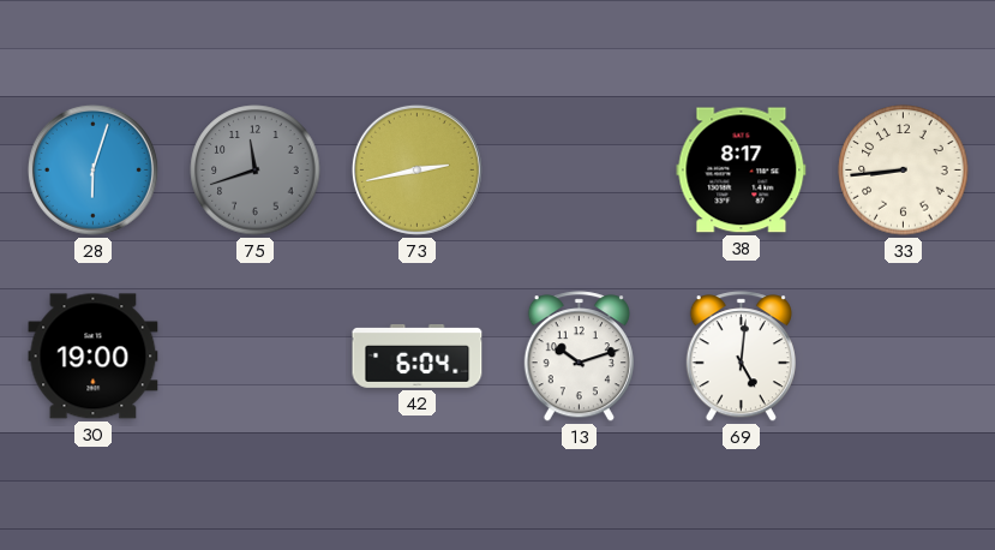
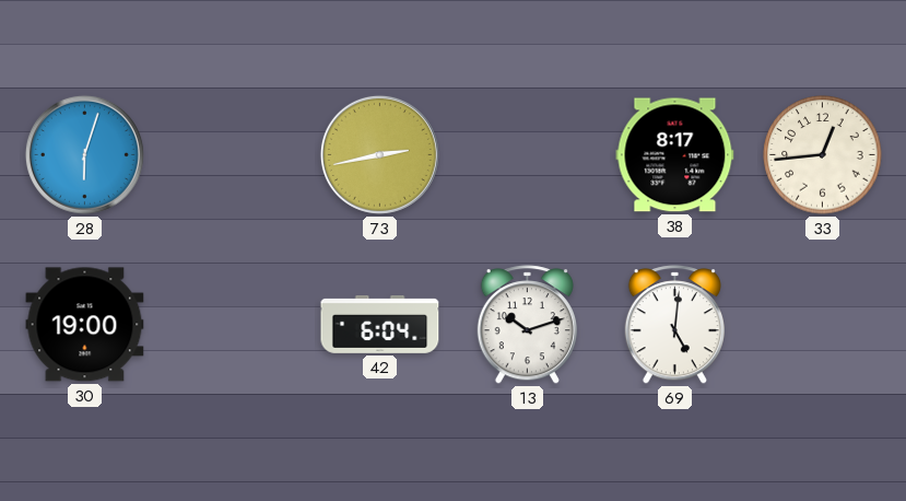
75: 11:42 -> none
33: 8:44 -> 12:44
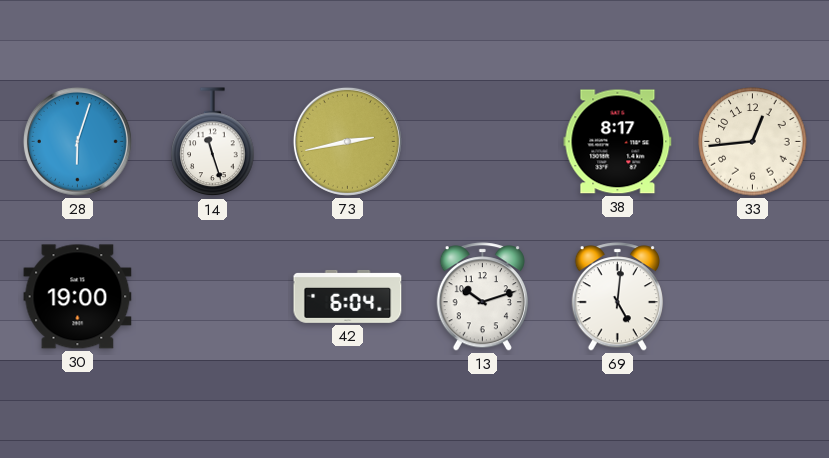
14: none -> 11:27
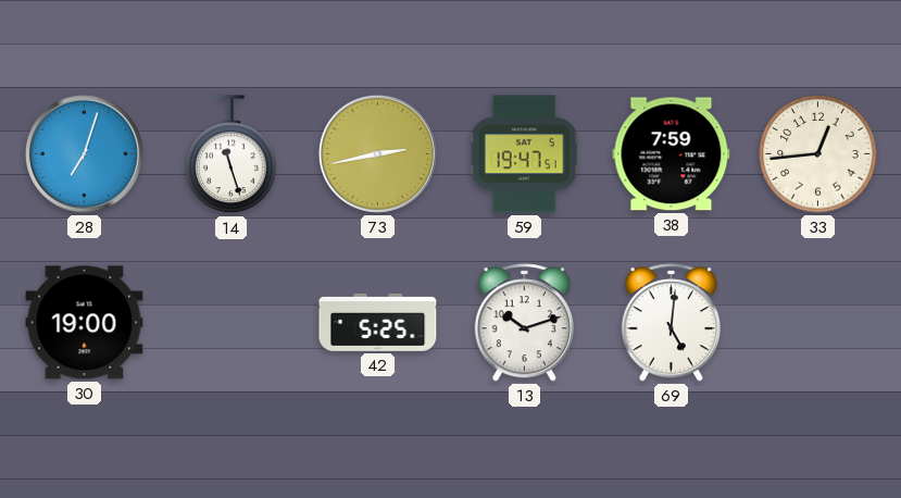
28: 6:03 -> 7:03
59: none -> 19:47
38: 8:17 -> 7:59
42: 6:04 -> 5:25
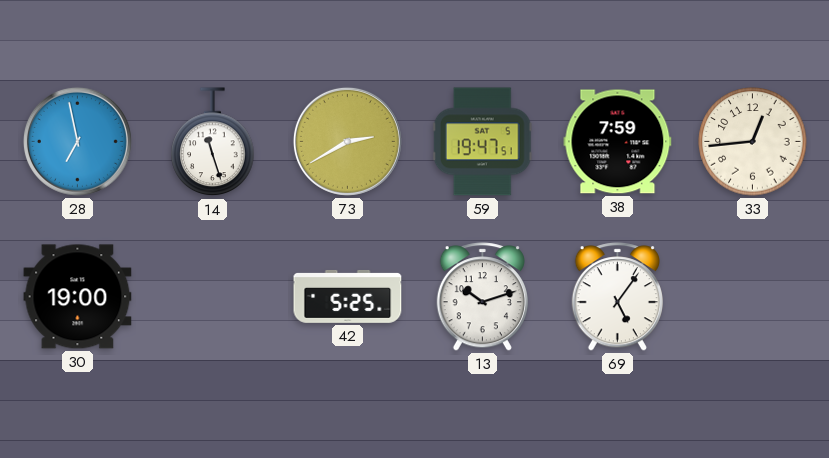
28: 7:03 -> 6:58
73: 2:43 -> 2:40
69: 5:01 -> 5:06
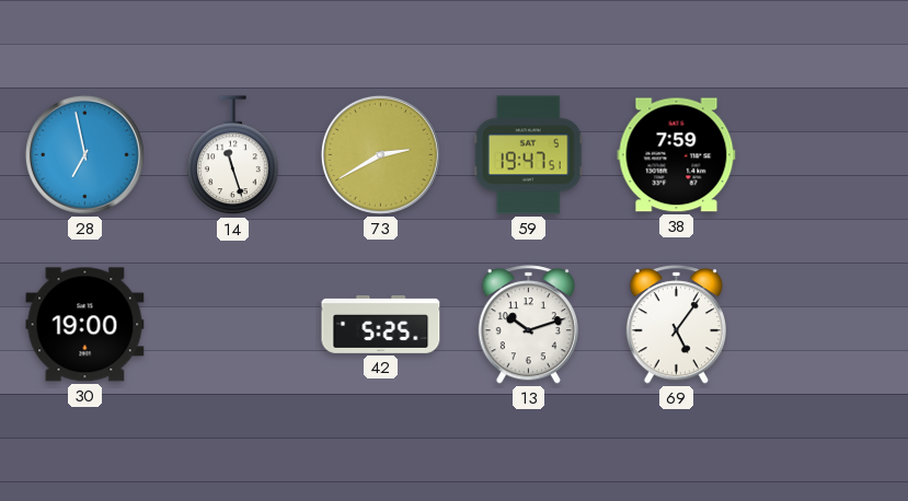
33: 12:44 -> none
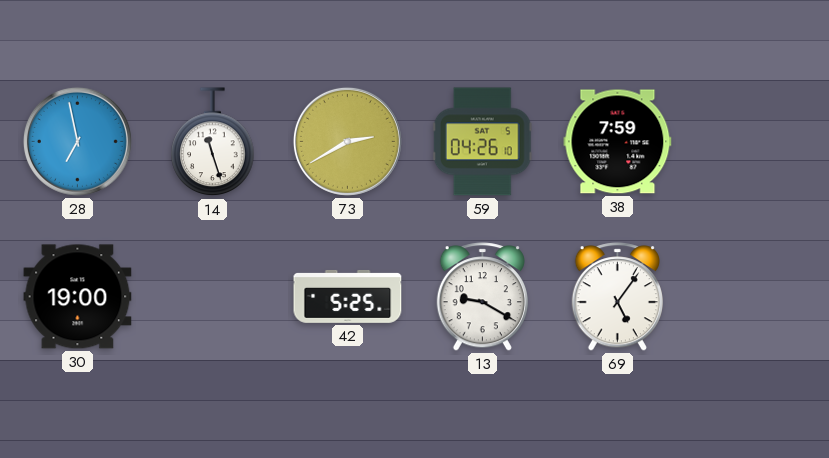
59: 19:47 -> 04:26
13: 10:12 -> 9:20
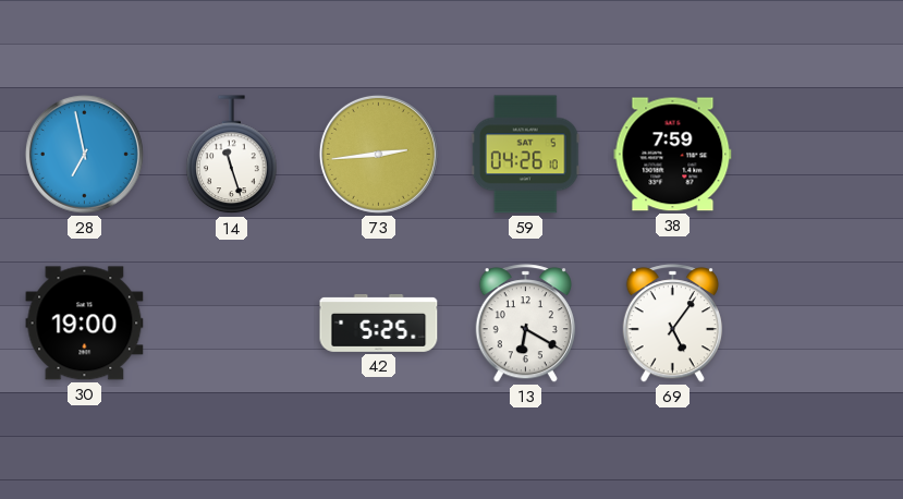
73: 2:40 -> 2:44
13: 9:20 -> 6:20
